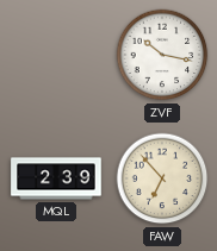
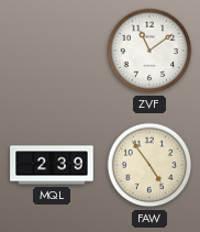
ZVF: 10:17 -> 11:09
FAW: 6:53 -> 4:54
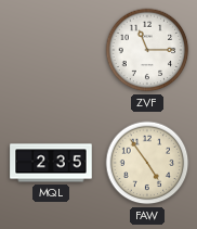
ZVF: 11:09 -> 11:15
MQL: 2:39 -> 2:35
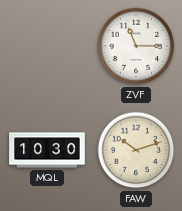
MQL: 2:35 -> 10:30
FAW: 4:54 -> 10:12
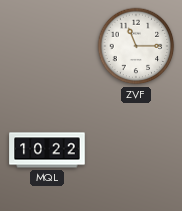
MQL: 10:30 -> 10:22
FAW: 10:12 -> none
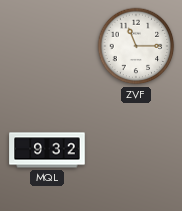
MQL: 10:22 -> 9:32
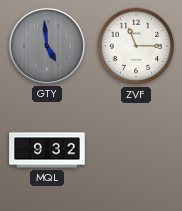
GTY: none -> 4:59
